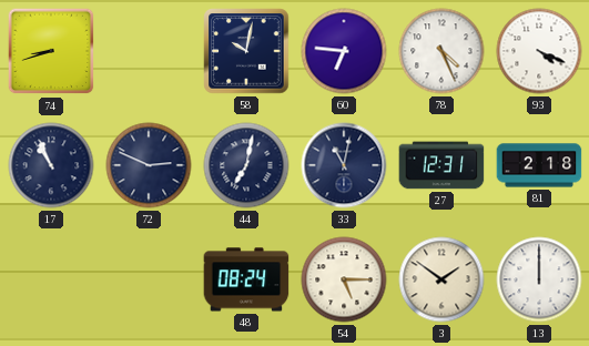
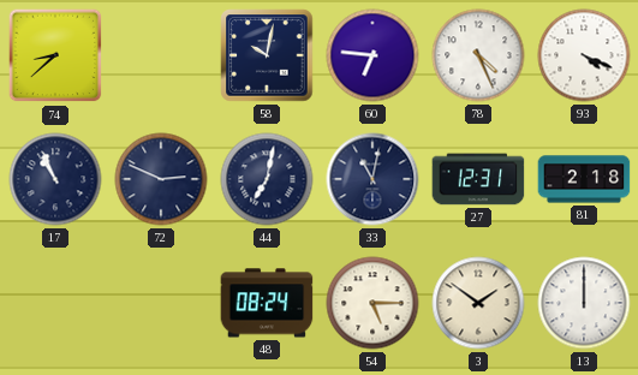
74: 8:42 -> 8:38
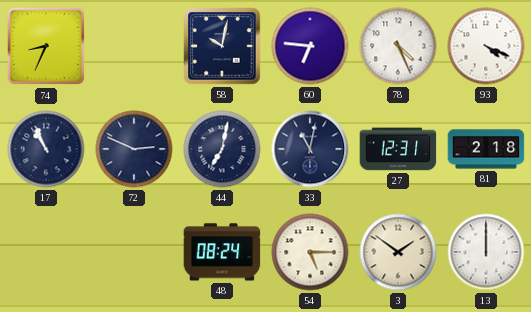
74: 8:38 -> 8:34
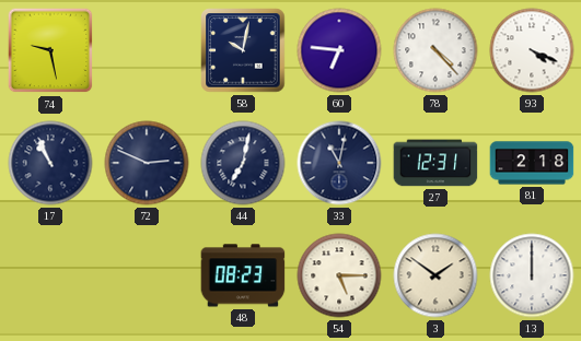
74: 8:34 -> 9:28
78: 4:26 -> 4:23
48: 08:24 -> 08:23
